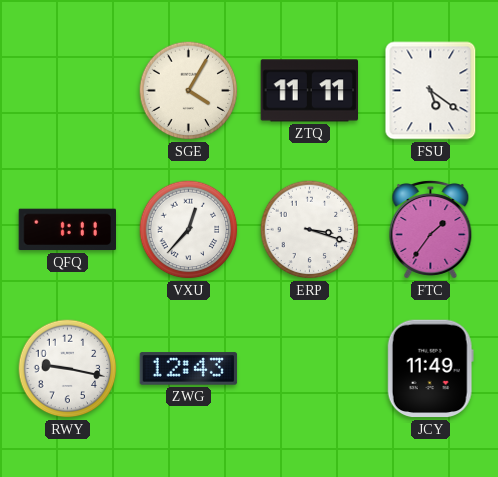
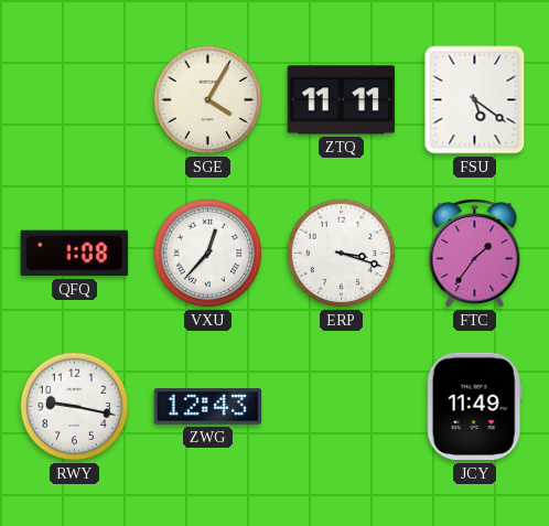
QFQ: 1:11 -> 1:08
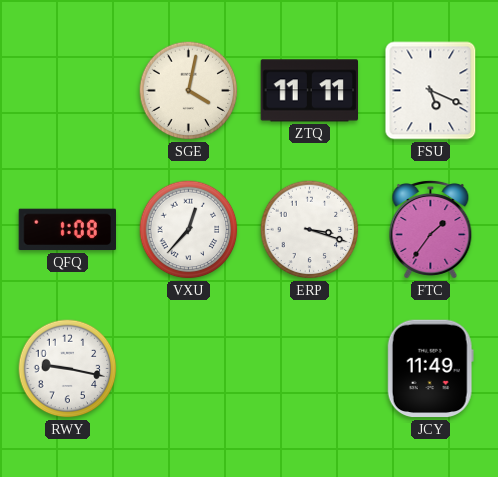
SGE: 4:05 -> 4:02
FSU: 5:21 -> 5:19
ZWG: 12:43 -> none
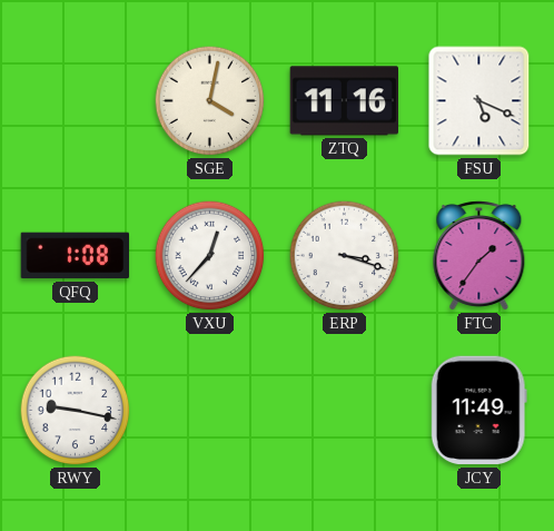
ZTQ: 11:11 -> 11:16
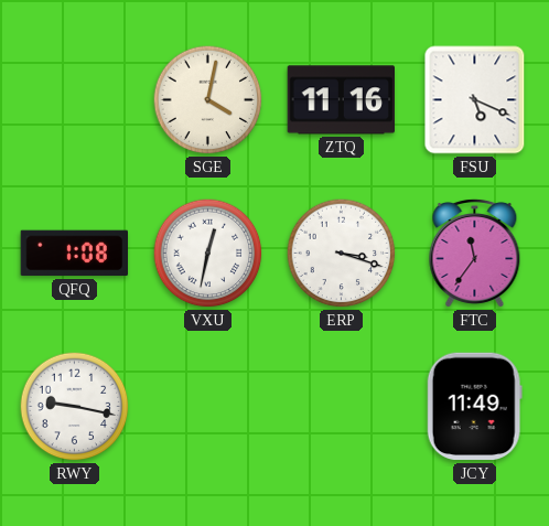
VXU: 12:37 -> 12:32
FTC: 1:36 -> 11:36
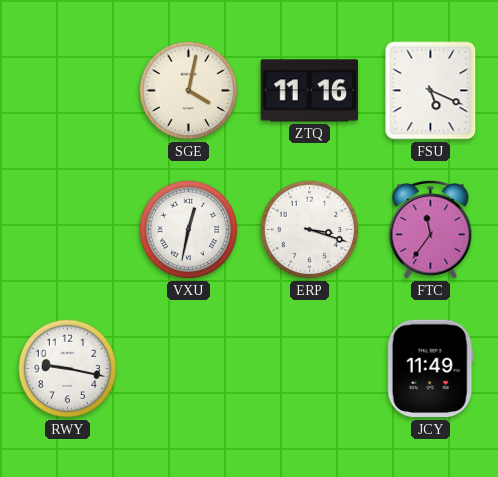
QFQ: 1:08 -> none
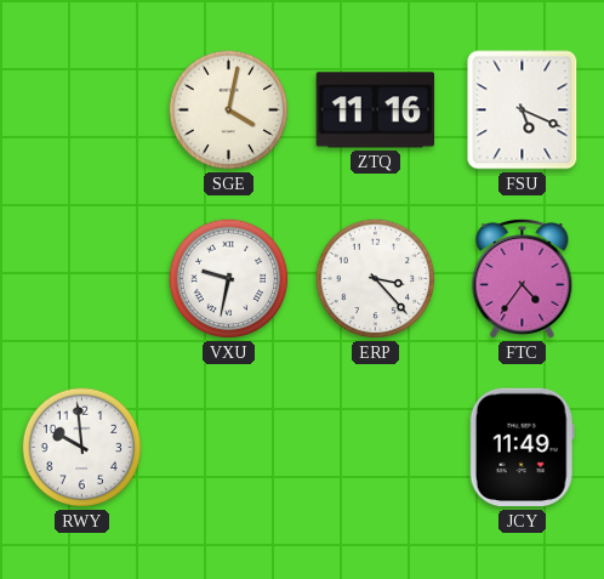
VXU: 12:32 -> 9:32
ERP: 3:18 -> 3:23
FTC: 11:36 -> 4:36
RWY: 9:17 -> 9:59
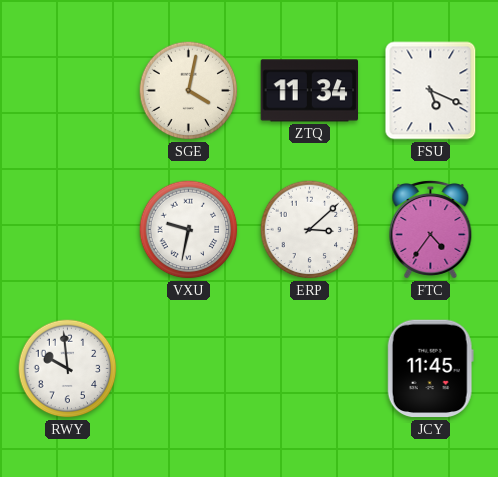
ZTQ: 11:16 -> 11:34
ERP: 3:23 -> 3:08
JCY: 11:49 -> 11:45
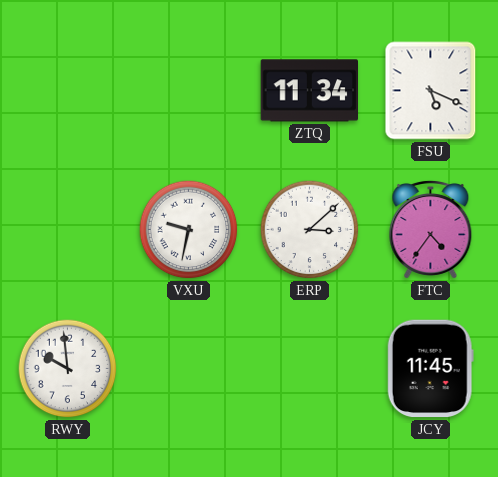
SGE: 4:02 -> none
